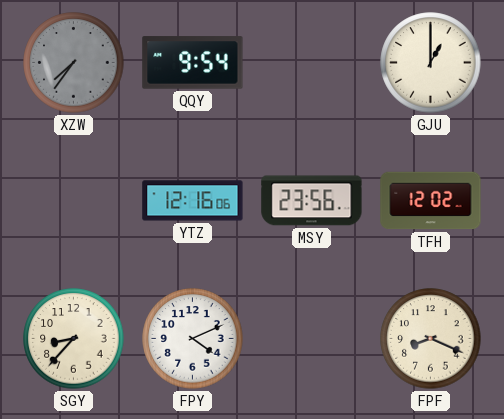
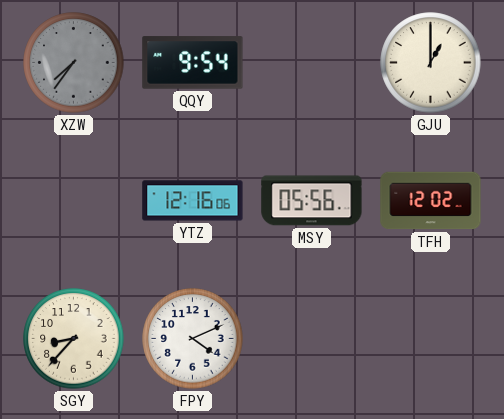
MSY: 23:56 -> 05:56
FPF: 8:19 -> none
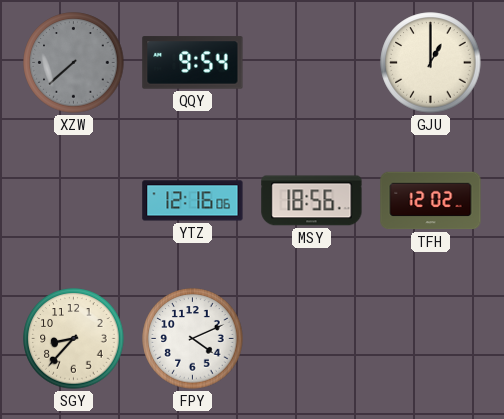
XZW: 7:36 -> 7:38
MSY: 05:56 -> 18:56
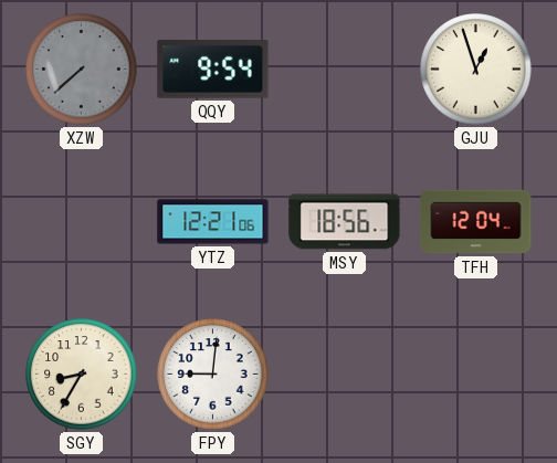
GJU: 1:00 -> 12:57
YTZ: 12:16 -> 12:21
TFH: 12:02 -> 12:04
SGY: 8:37 -> 8:35
FPY: 4:11 -> 9:01
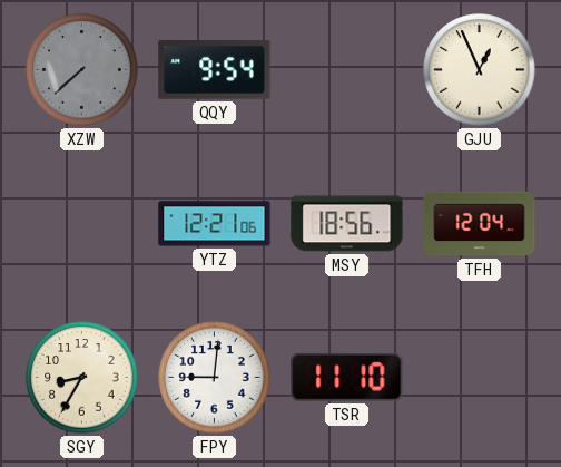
GJU: 12:57 -> 12:56
TSR: none -> 11:10
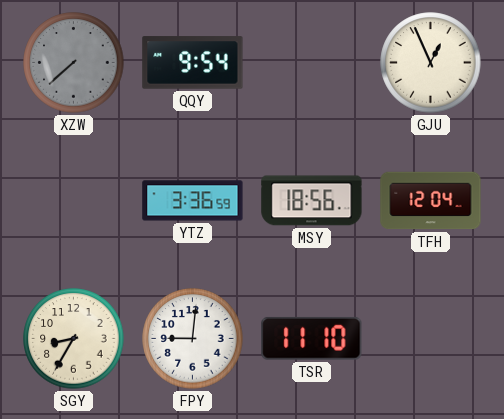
YTZ: 12:21 -> 3:36
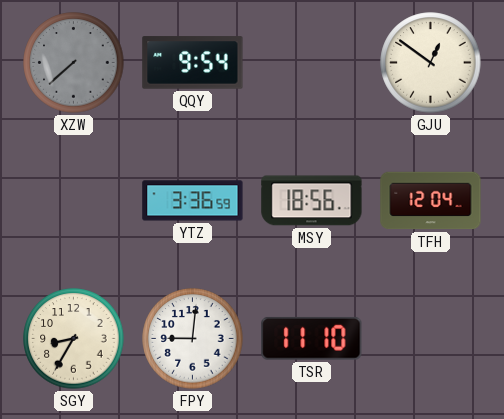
GJU: 12:56 -> 12:51
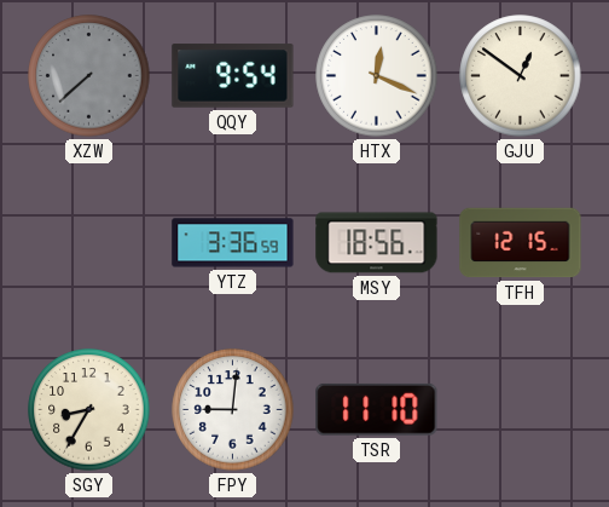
HTX: none -> 12:19
TFH: 12:04 -> 12:15
